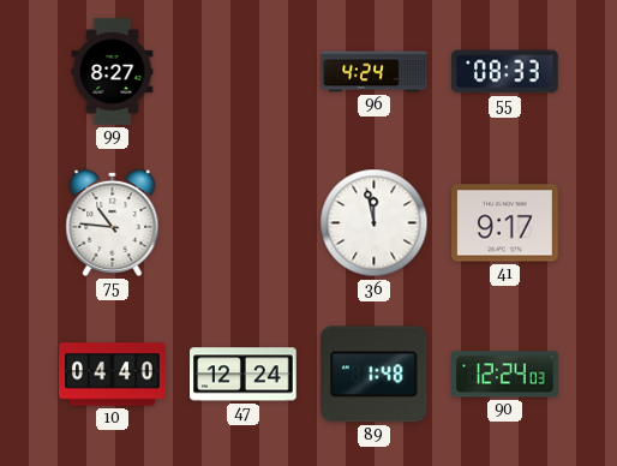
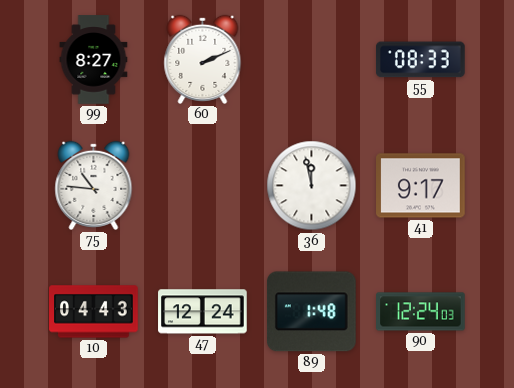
60: none -> 2:11
96: 4:24 -> none
10: 04:40 -> 04:43
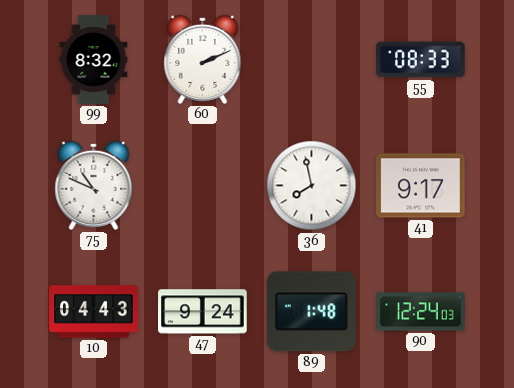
99: 8:27 -> 8:32
75: 10:46 -> 10:49
36: 11:58 -> 7:58
47: 12:24 -> 9:24
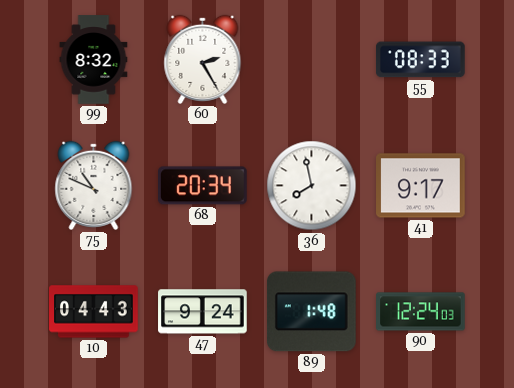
60: 2:11 -> 2:25
68: none -> 20:34
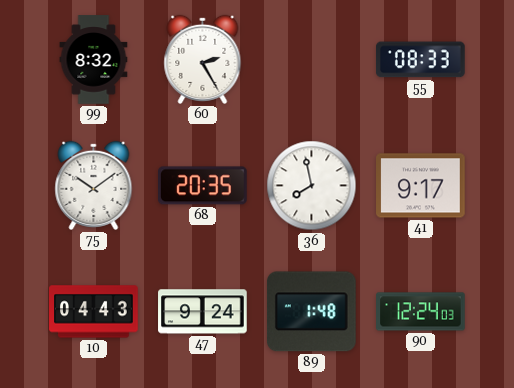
75: 10:49 -> 10:09
68: 20:34 -> 20:35
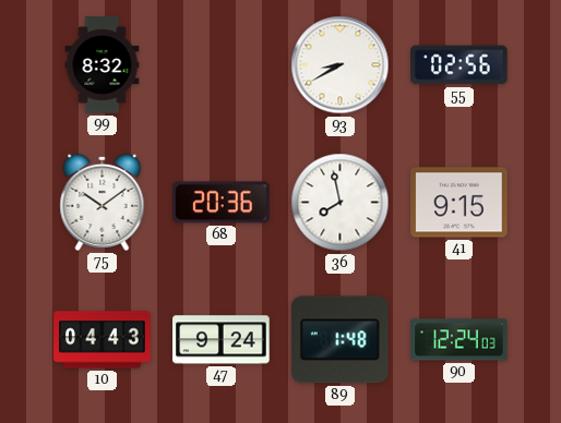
60: 2:25 -> none
93: none -> 8:40
55: 08:33 -> 02:56
68: 20:35 -> 20:36
41: 9:17 -> 9:15
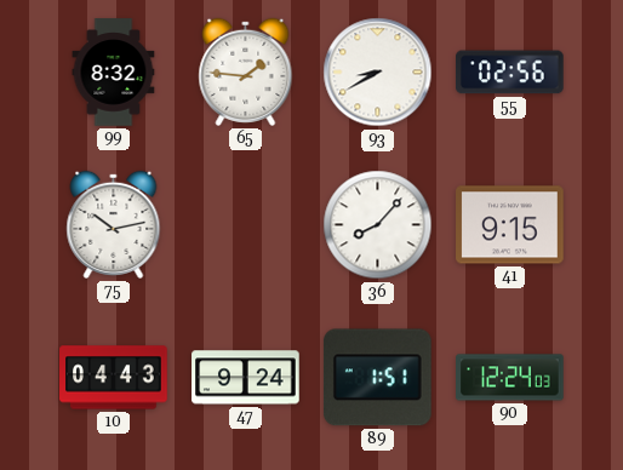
65: none -> 1:46
75: 10:09 -> 10:13
68: 20:36 -> none
36: 7:58 -> 8:07
89: 1:48 -> 1:51
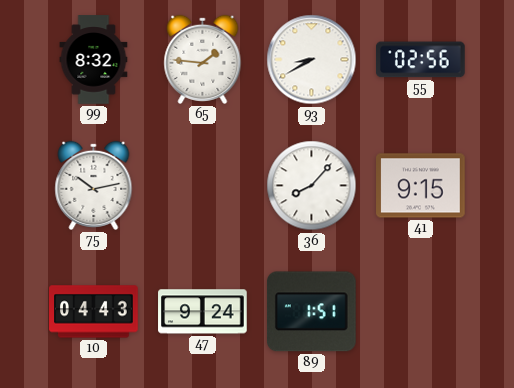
90: 12:24 -> none
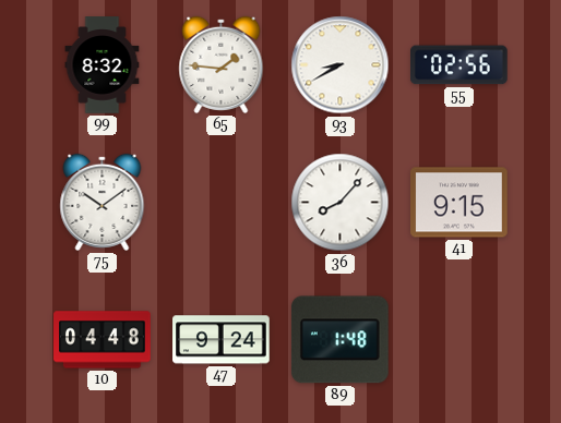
75: 10:13 -> 10:09
10: 04:43 -> 04:48
89: 1:51 -> 1:48
